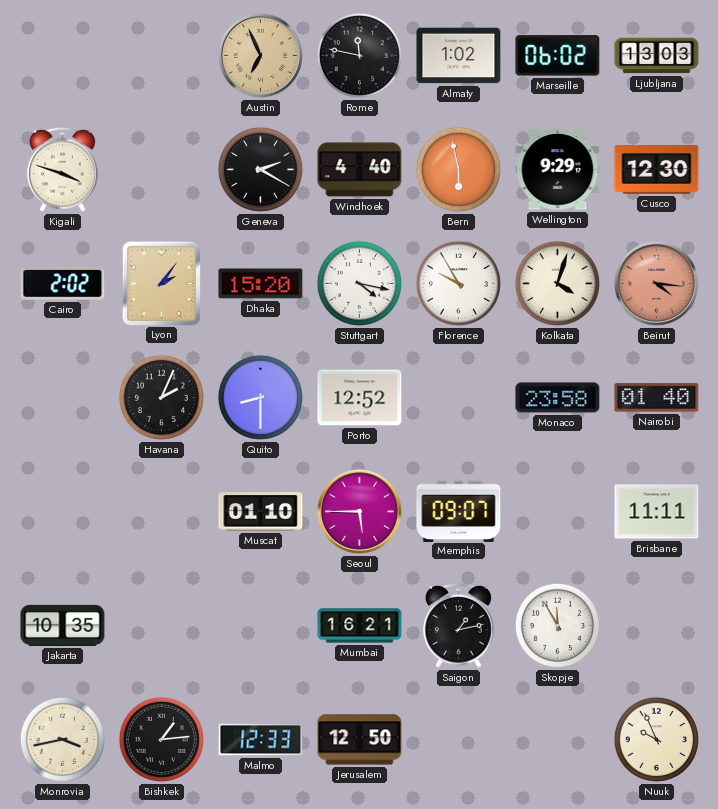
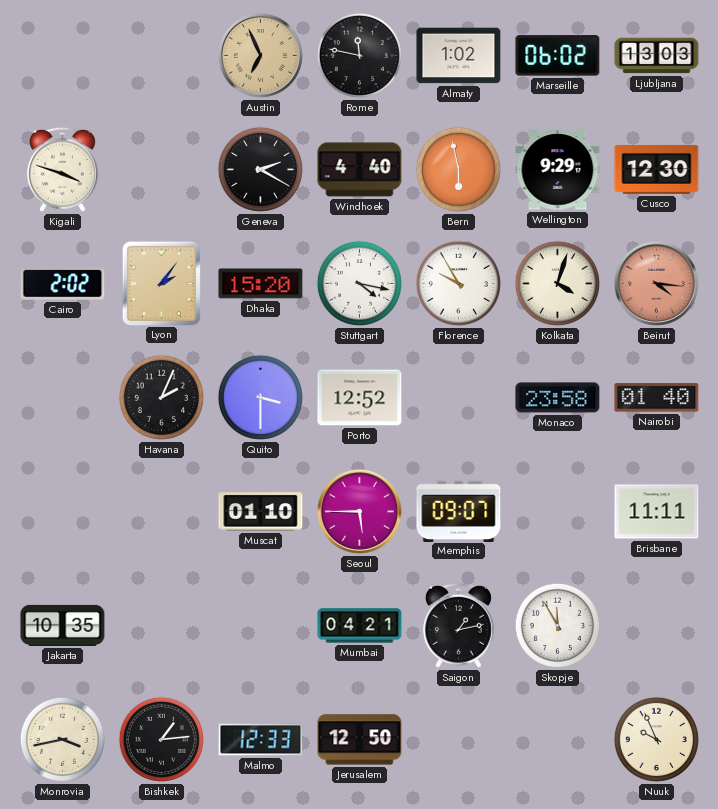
Quito: 8:30 -> 3:30
Mumbai: 16:21 -> 04:21
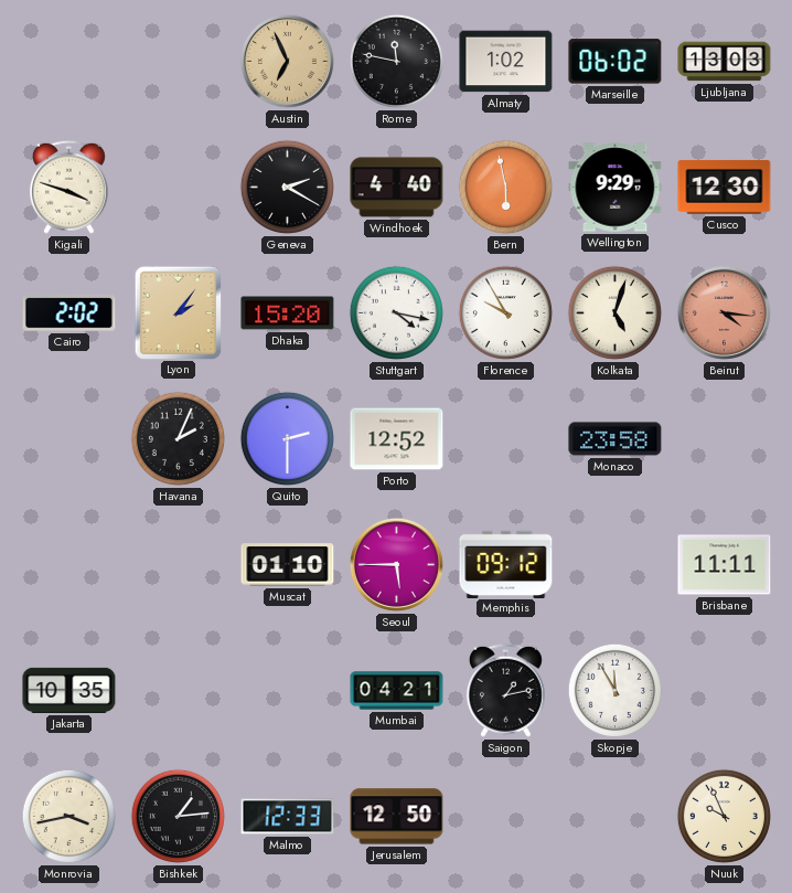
Kolkata: 4:03 -> 5:03
Quito: 3:30 -> 2:30
Nairobi: 01:40 -> none
Memphis: 09:07 -> 09:12
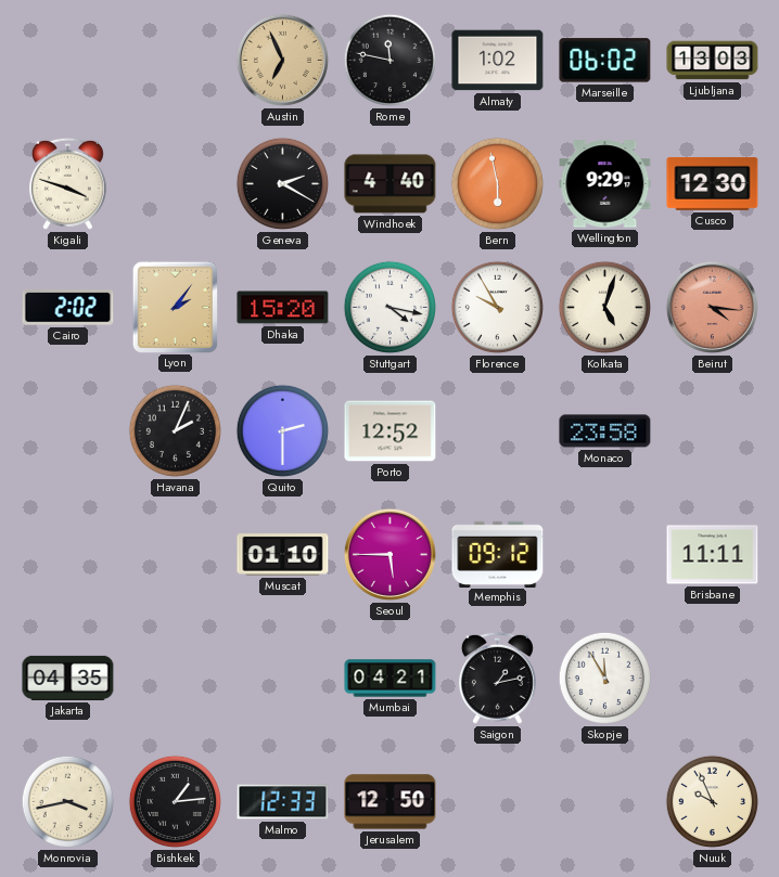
Jakarta: 10:35 -> 04:35
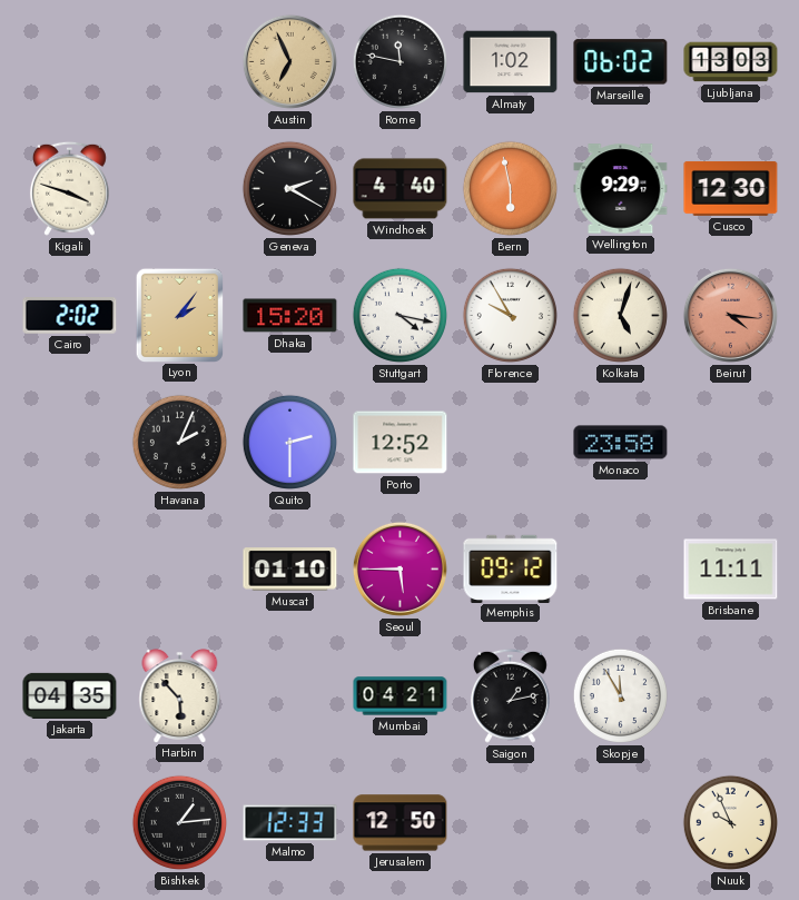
Harbin: none -> 5:53
Monrovia: 3:43 -> none
